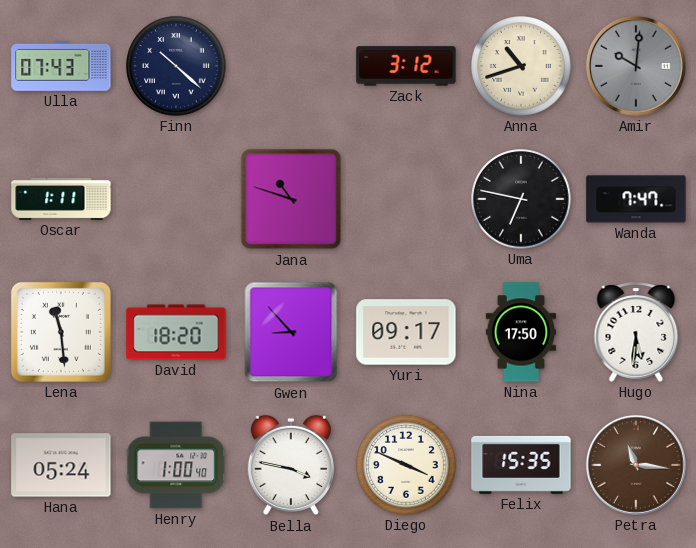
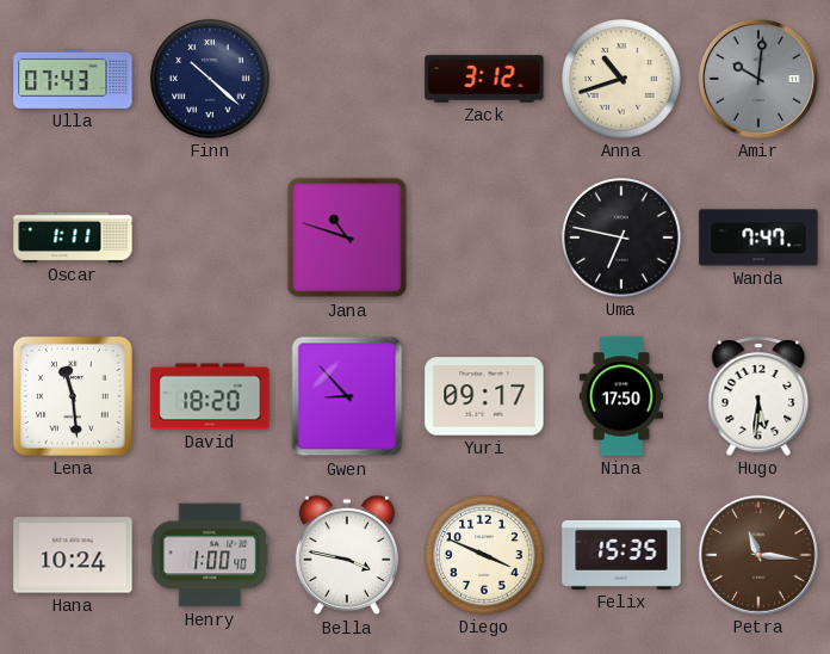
Hana: 05:24 -> 10:24
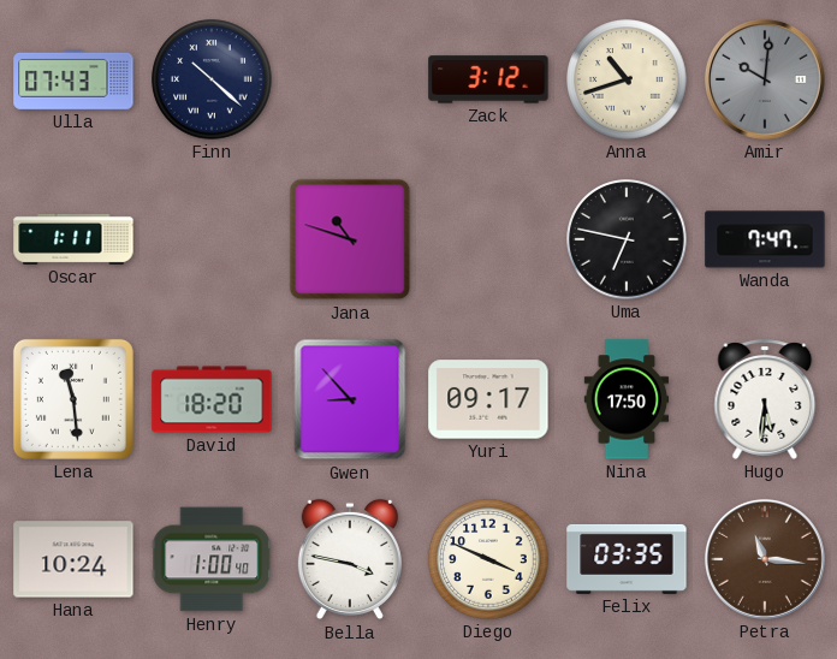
Felix: 15:35 -> 03:35
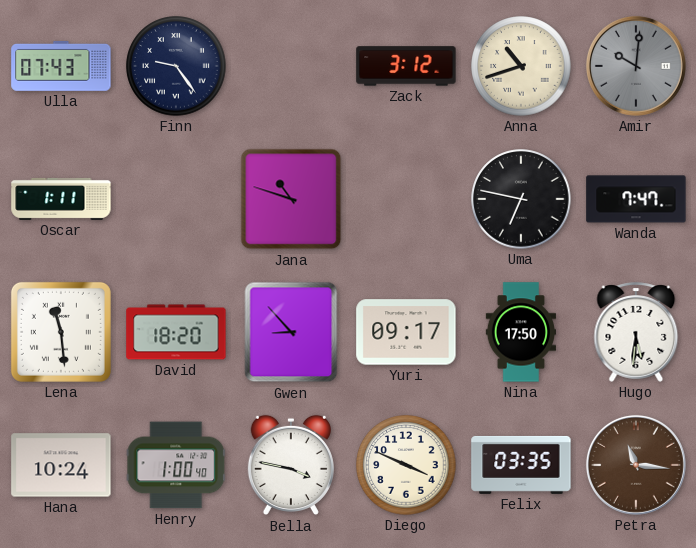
Finn: 10:22 -> 9:24
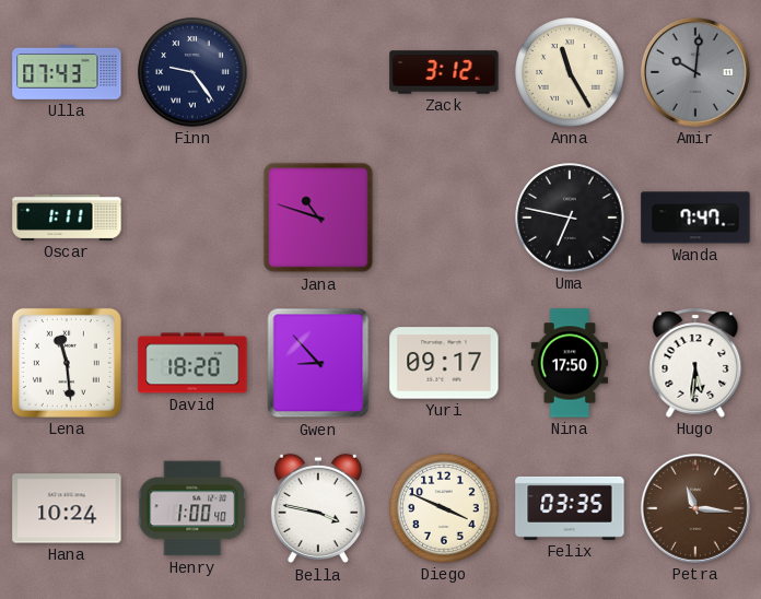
Anna: 10:42 -> 11:25
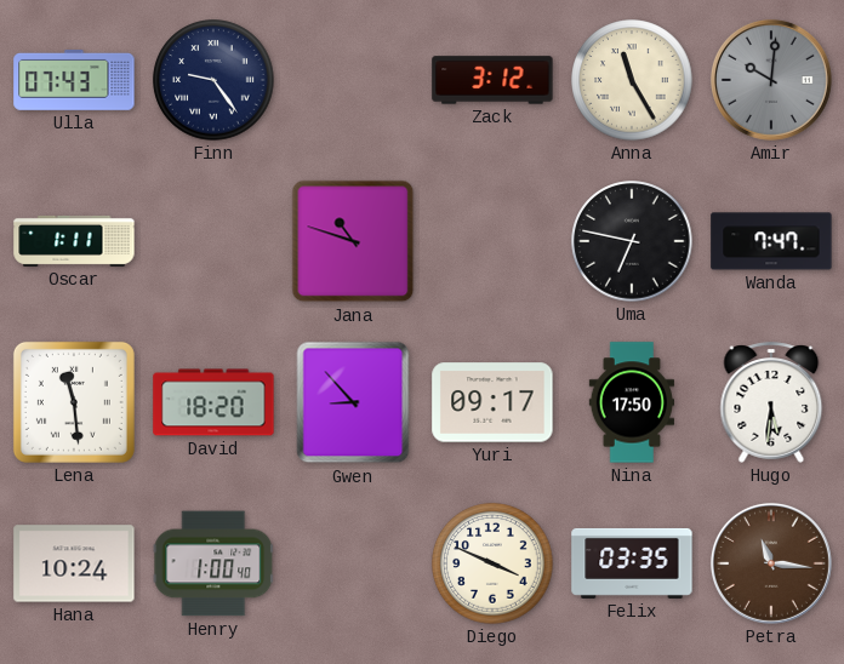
Bella: 3:47 -> none
